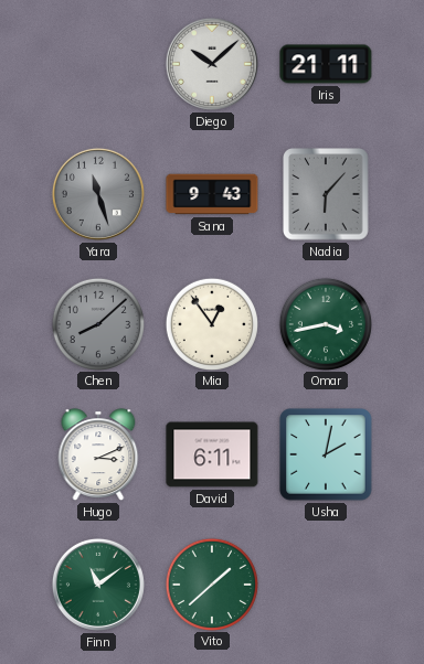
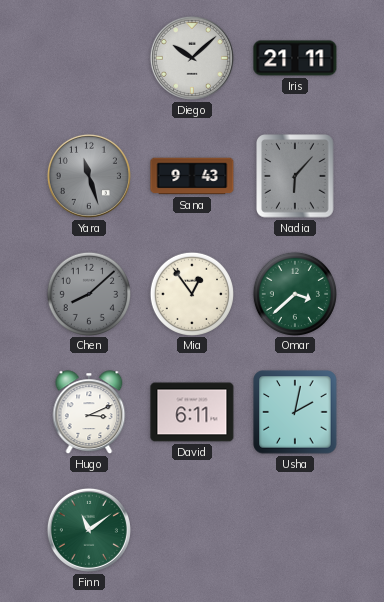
Omar: 3:43 -> 3:38
Vito: 1:38 -> none
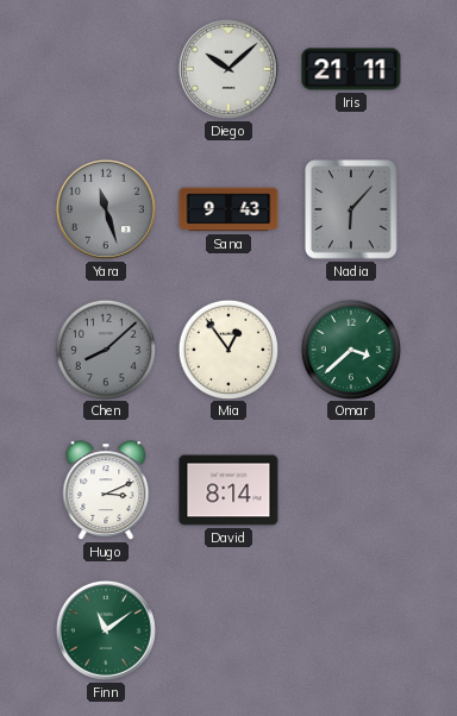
David: 6:11 -> 8:14
Usha: 2:02 -> none
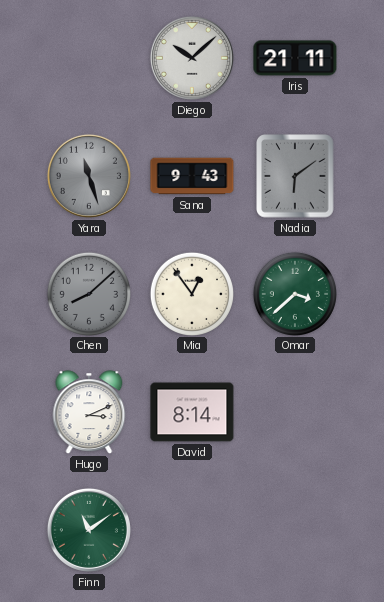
Nadia: 6:07 -> 6:09
